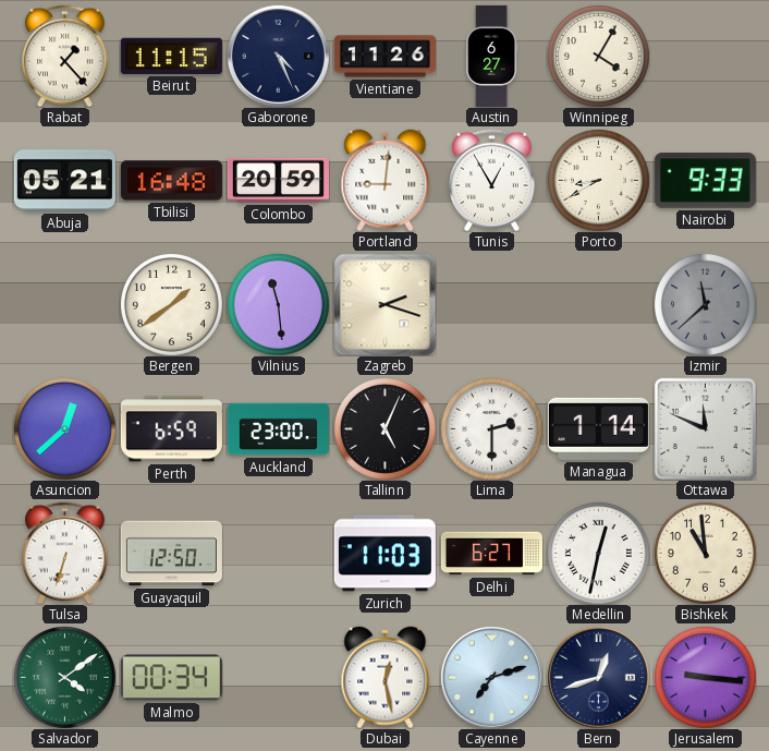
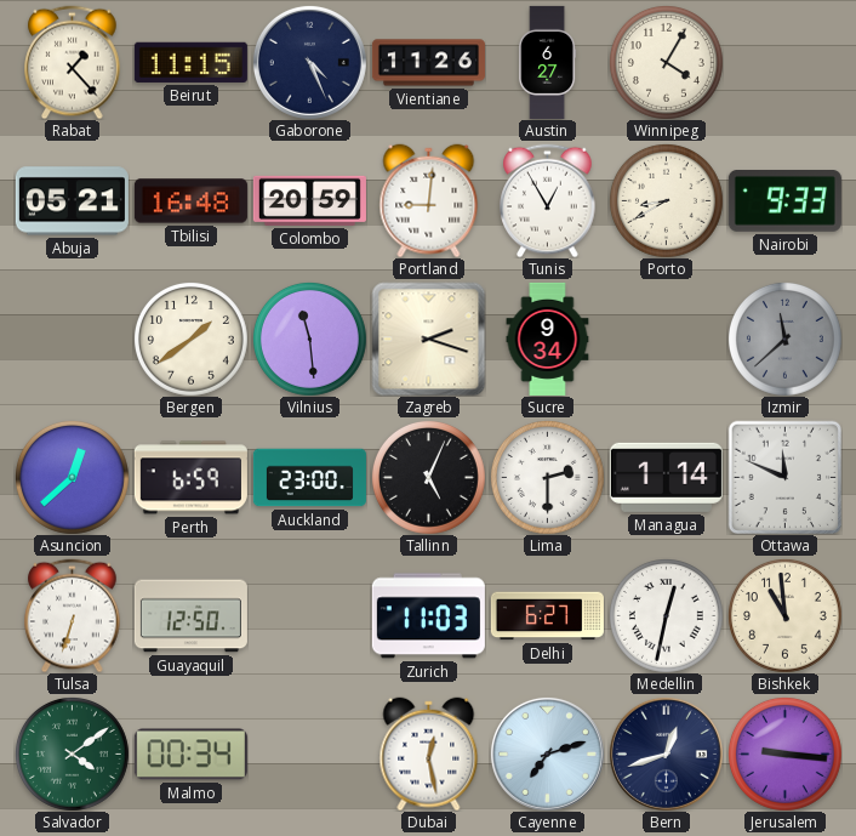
Sucre: none -> 9:34
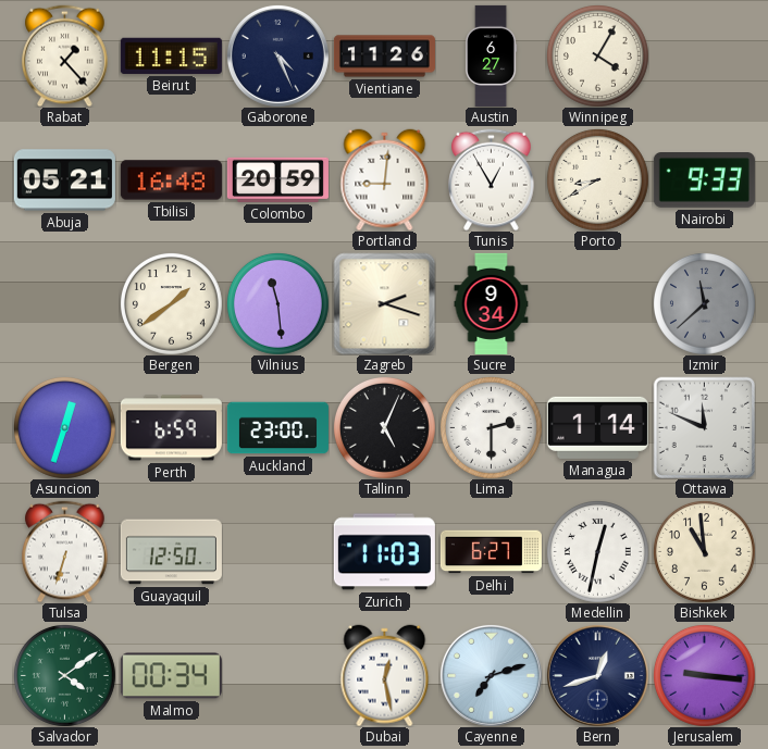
Asuncion: 12:38 -> 12:33
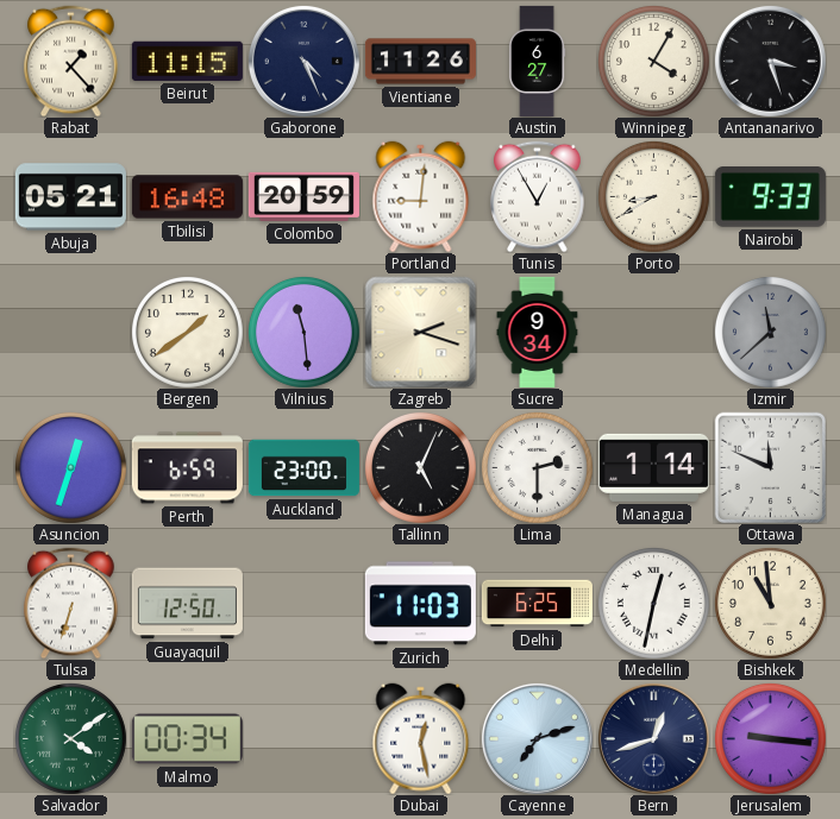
Antananarivo: none -> 3:27
Delhi: 6:27 -> 6:25
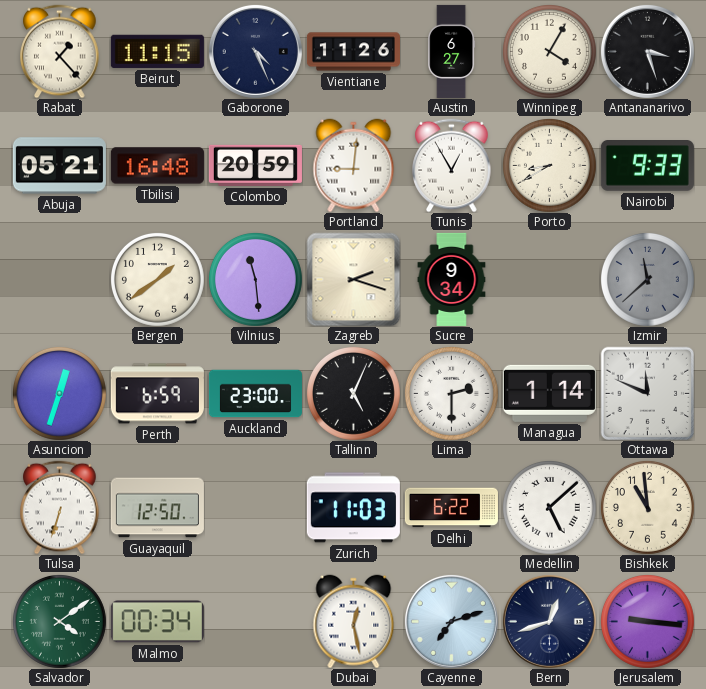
Delhi: 6:25 -> 6:22
Medellin: 12:32 -> 5:08
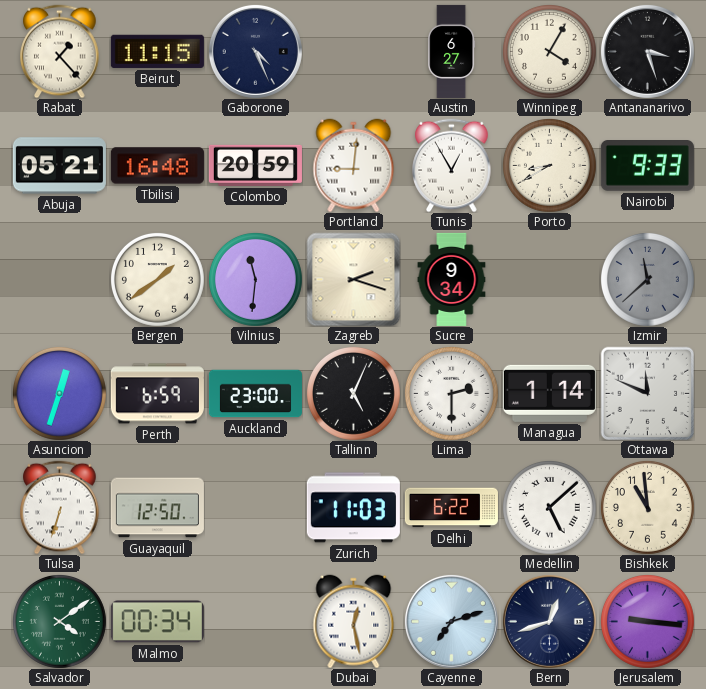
Vientiane: 11:26 -> none
Vilnius: 11:29 -> 11:31
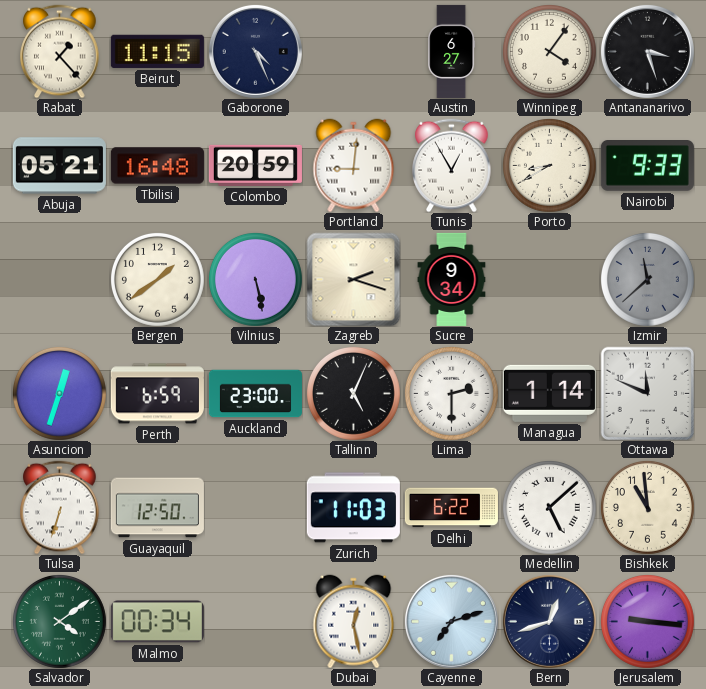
Winnipeg: 4:05 -> 4:06
Vilnius: 11:31 -> 5:28
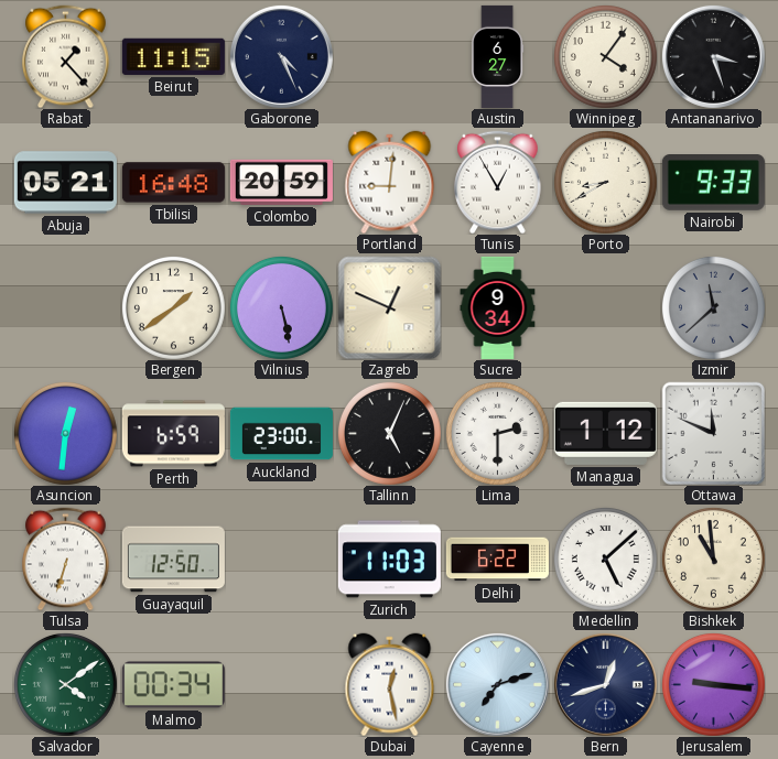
Zagreb: 2:18 -> 12:49
Asuncion: 12:33 -> 12:31
Managua: 1:14 -> 1:12
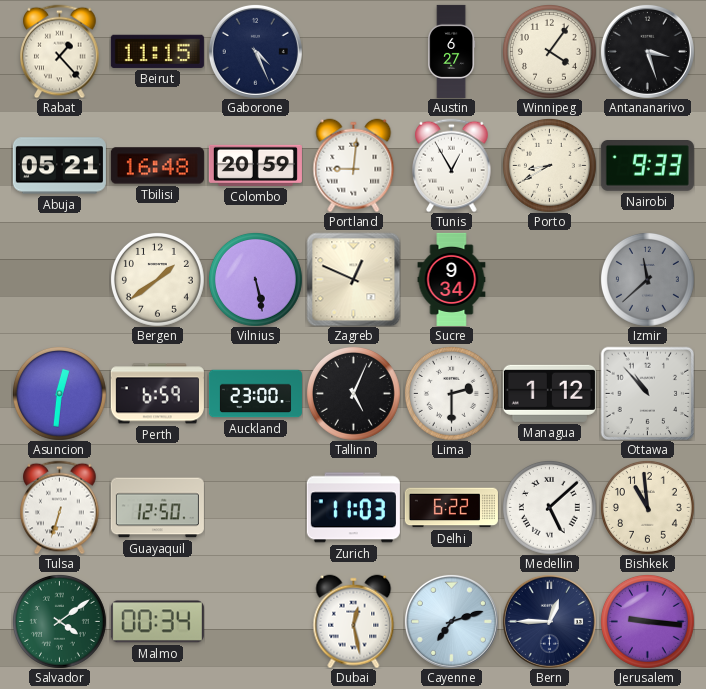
Ottawa: 11:49 -> 10:53
Bern: 12:42 -> 12:45
